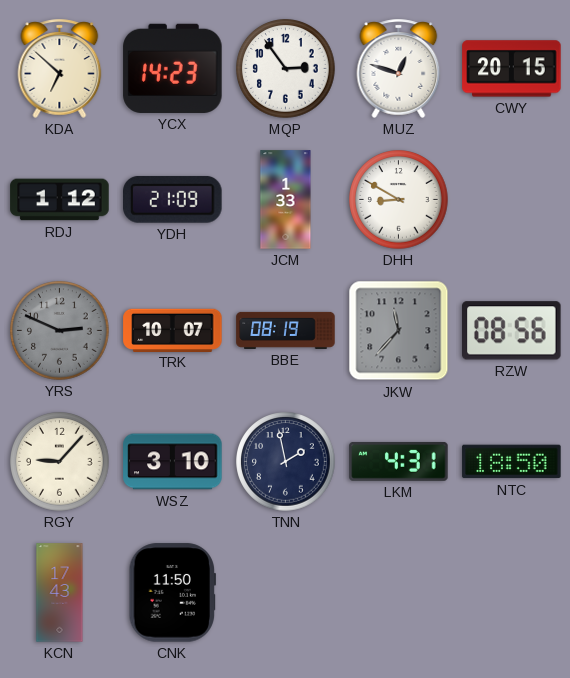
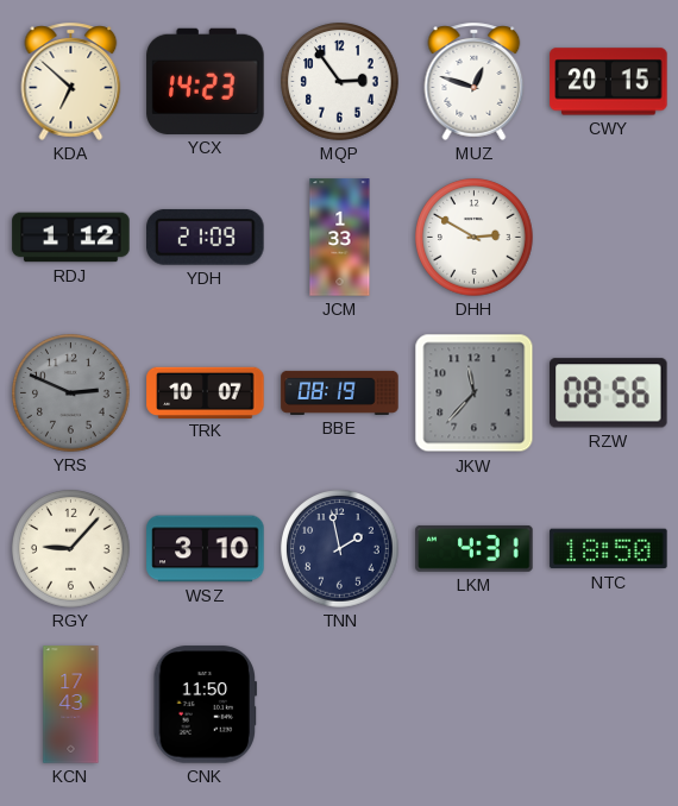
DHH: 8:50 -> 2:50
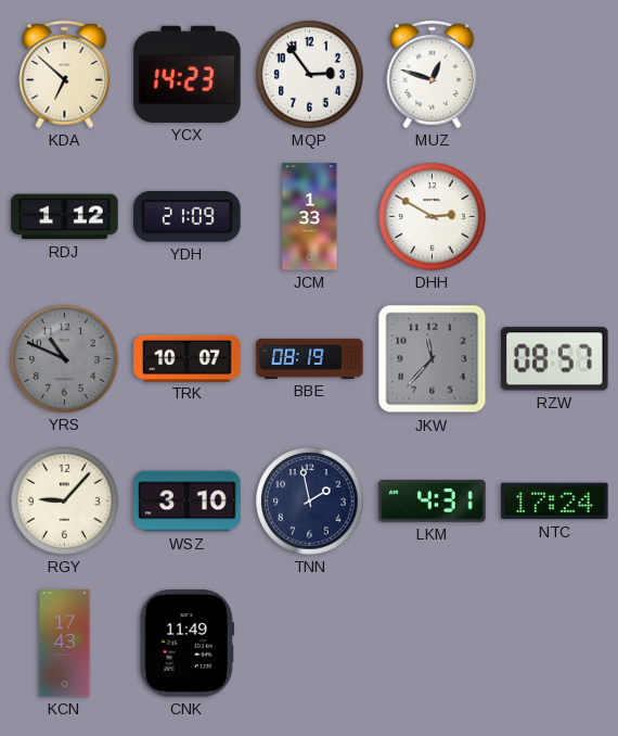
CWY: 20:15 -> none
YRS: 2:49 -> 10:49
RZW: 08:56 -> 08:57
NTC: 18:50 -> 17:24
CNK: 11:50 -> 11:49
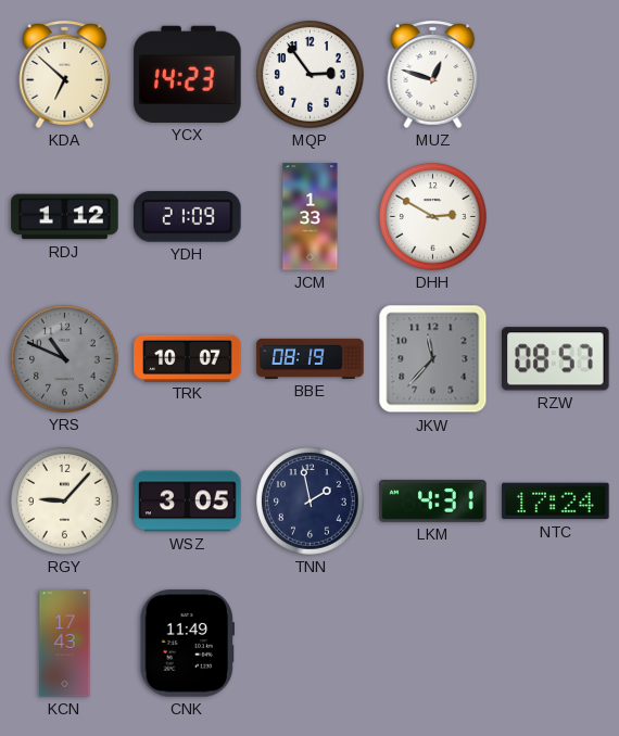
WSZ: 3:10 -> 3:05
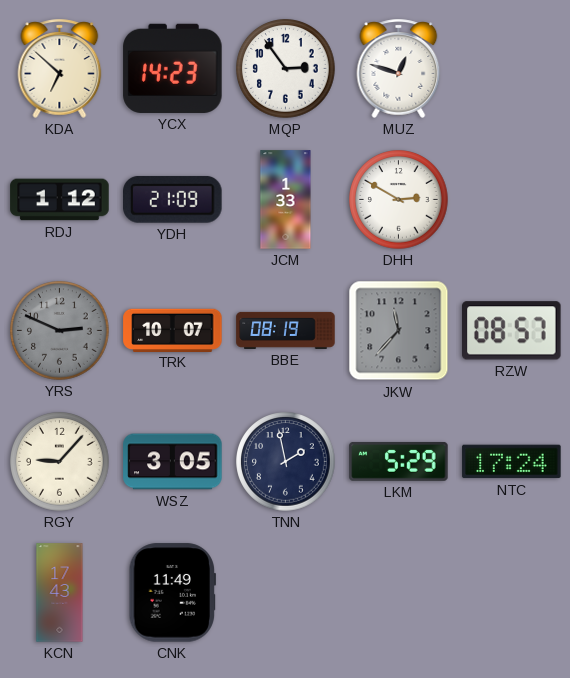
YRS: 10:49 -> 2:49
LKM: 4:31 -> 5:29
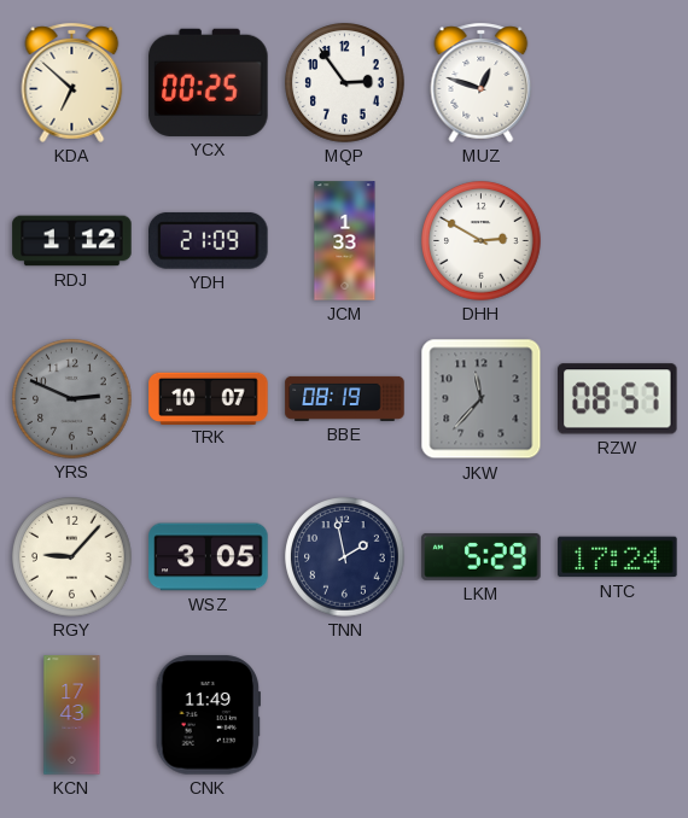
YCX: 14:23 -> 00:25
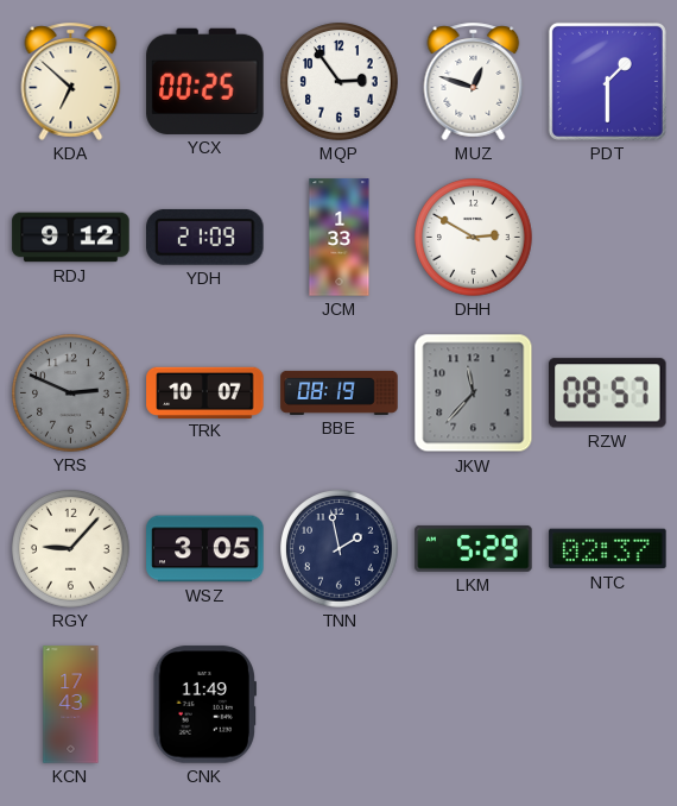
PDT: none -> 1:30
RDJ: 1:12 -> 9:12
NTC: 17:24 -> 02:37
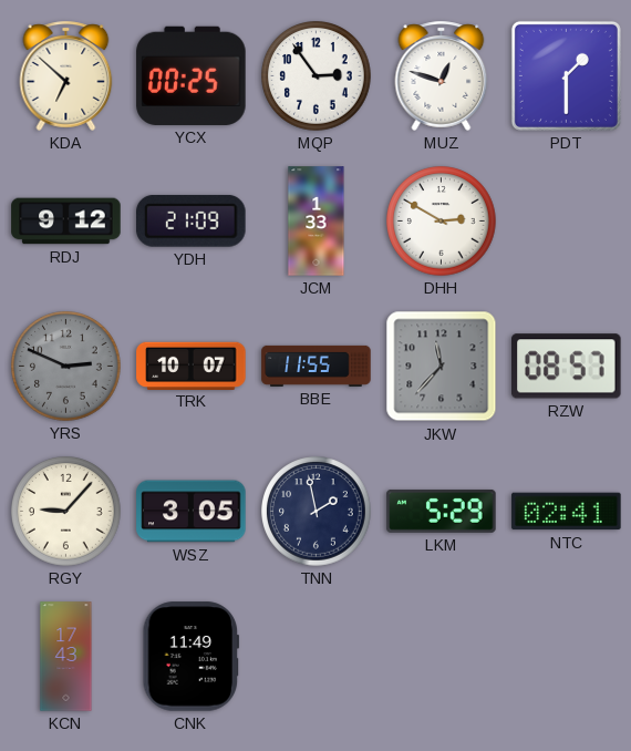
BBE: 08:19 -> 11:55
NTC: 02:37 -> 02:41
